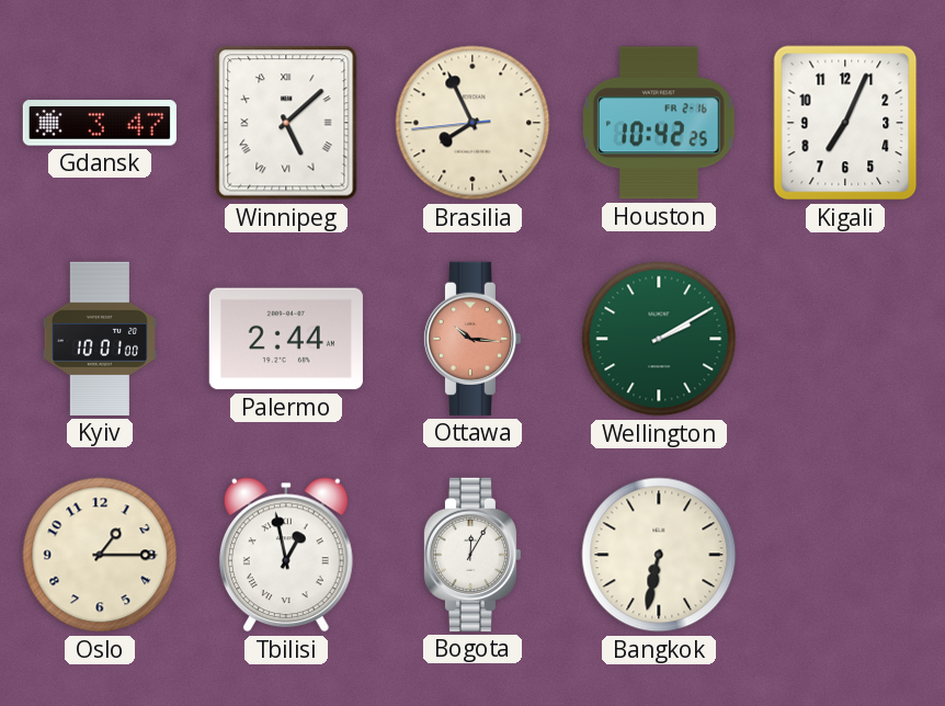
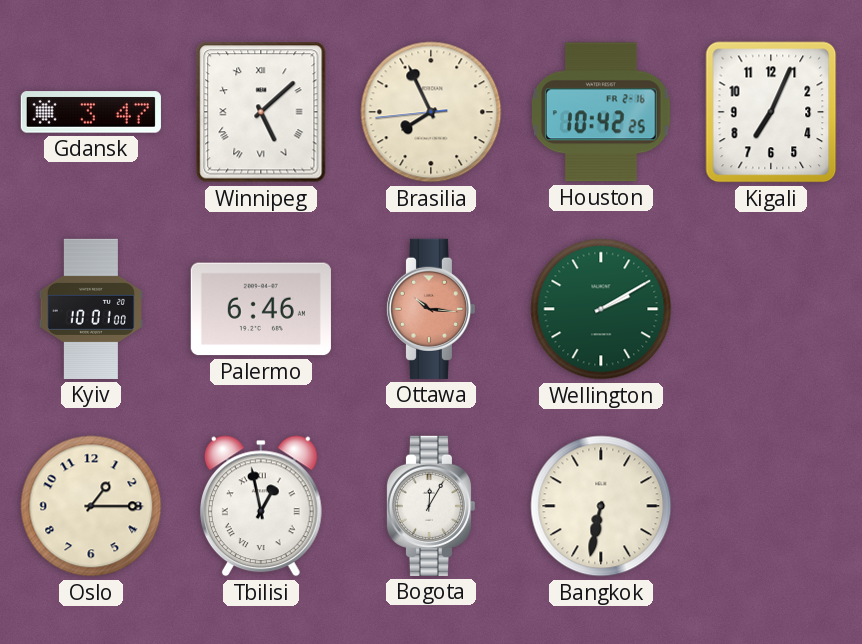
Palermo: 2:44 -> 6:46
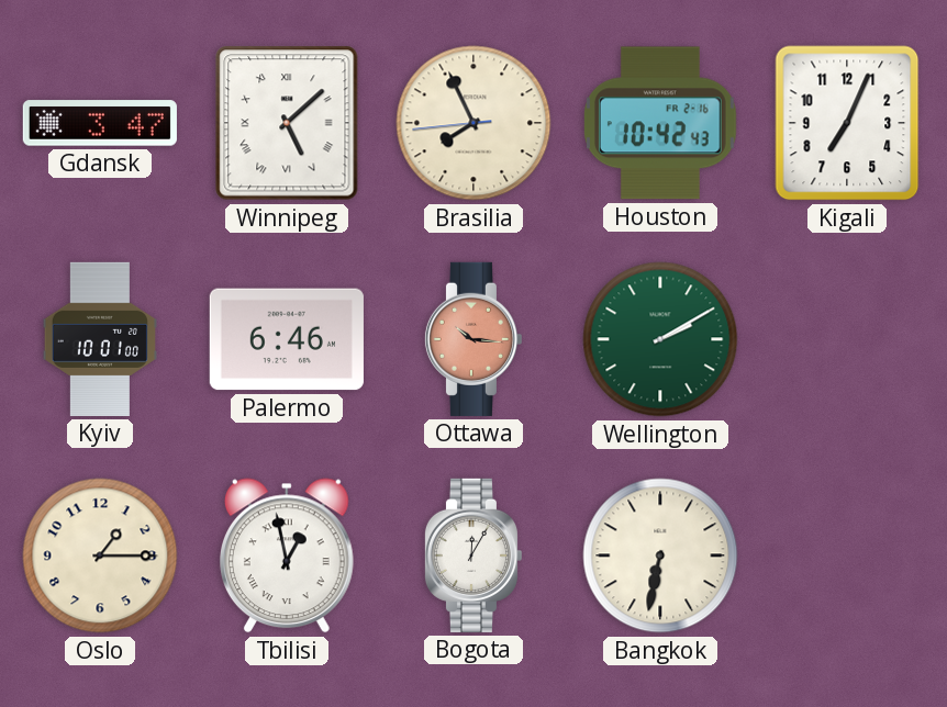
Houston: 10:42:25 -> 10:42:43
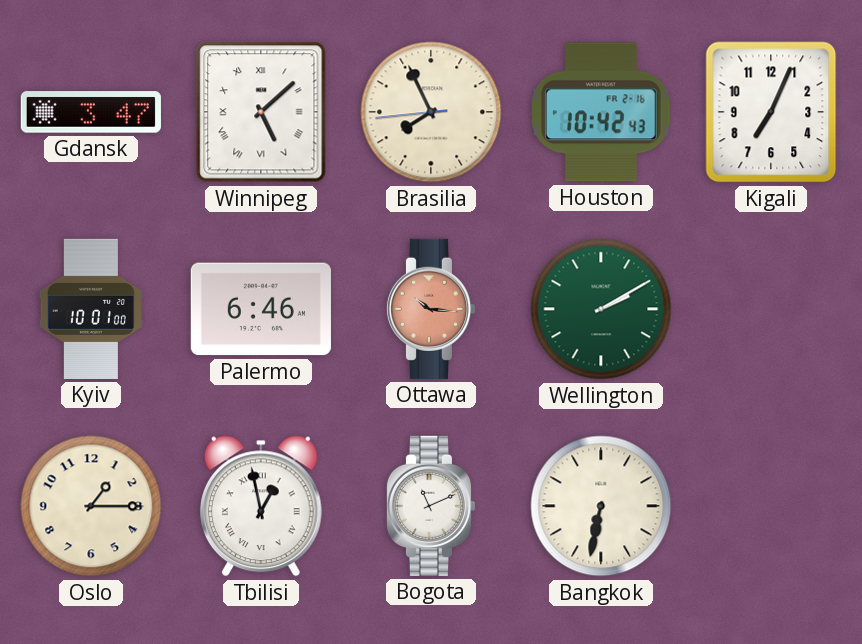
Bogota: 12:05 -> 11:11
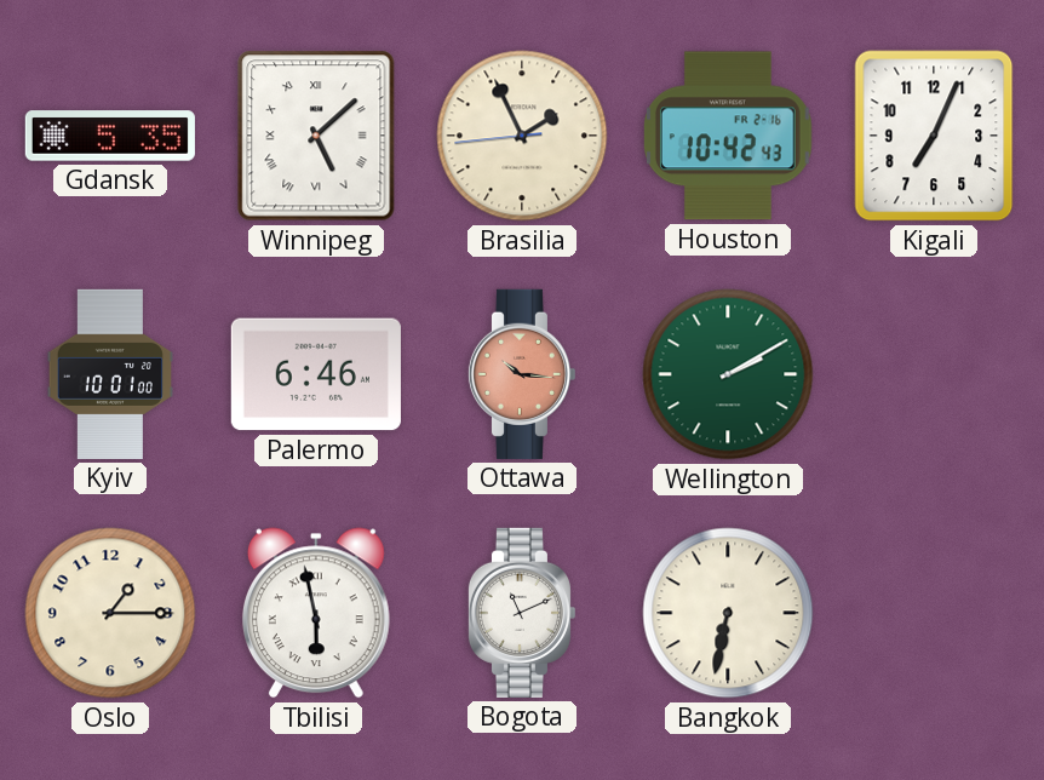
Gdansk: 3:47 -> 5:35
Brasilia: 7:55 -> 1:55
Tbilisi: 12:58 -> 5:58
